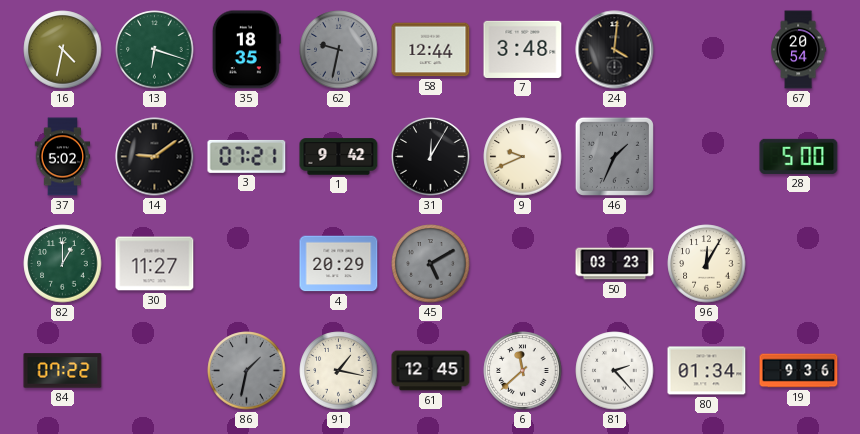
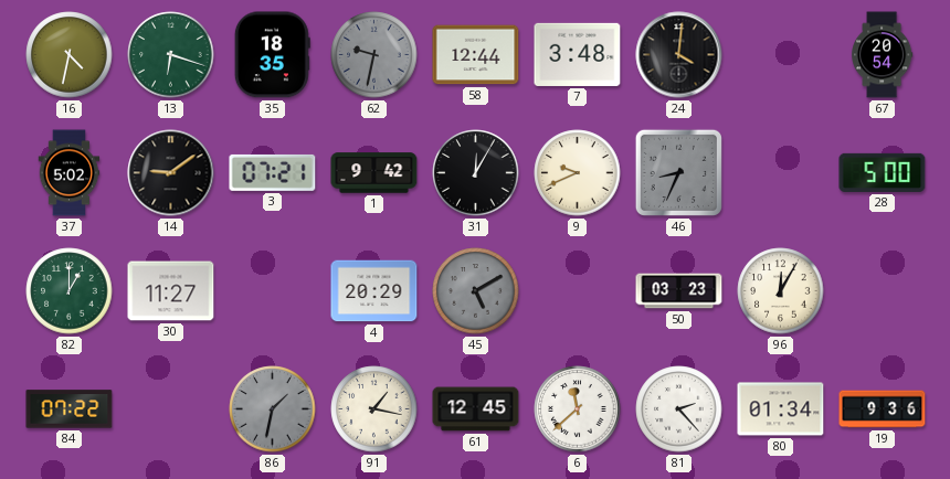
46: 1:34 -> 8:34
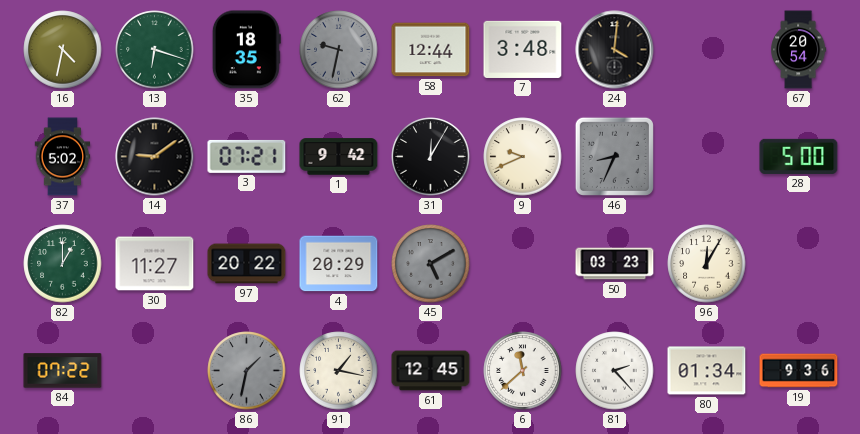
97: none -> 20:22
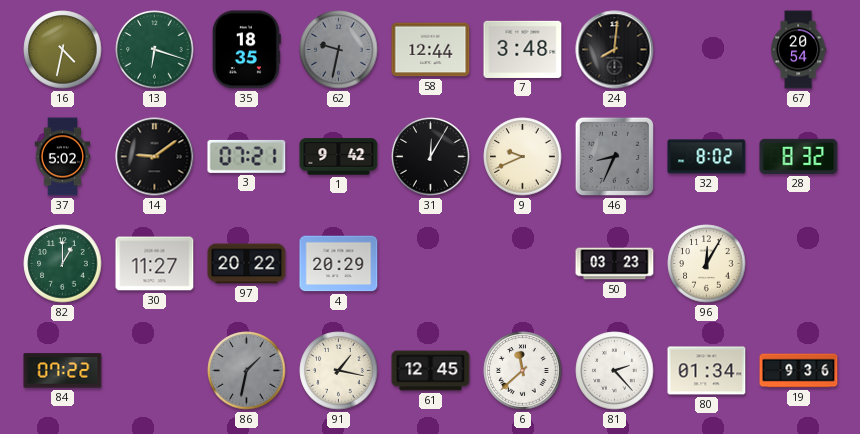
24: 4:01 -> 8:01
32: none -> 8:02
28: 5:00 -> 8:32
45: 5:10 -> none
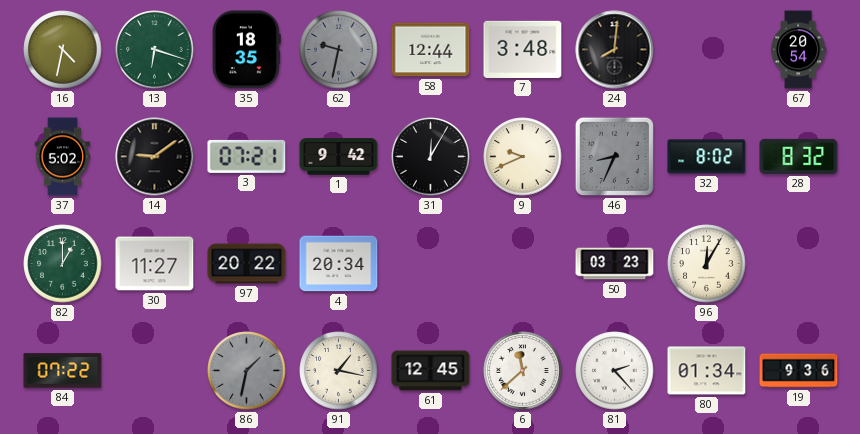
4: 20:29 -> 20:34
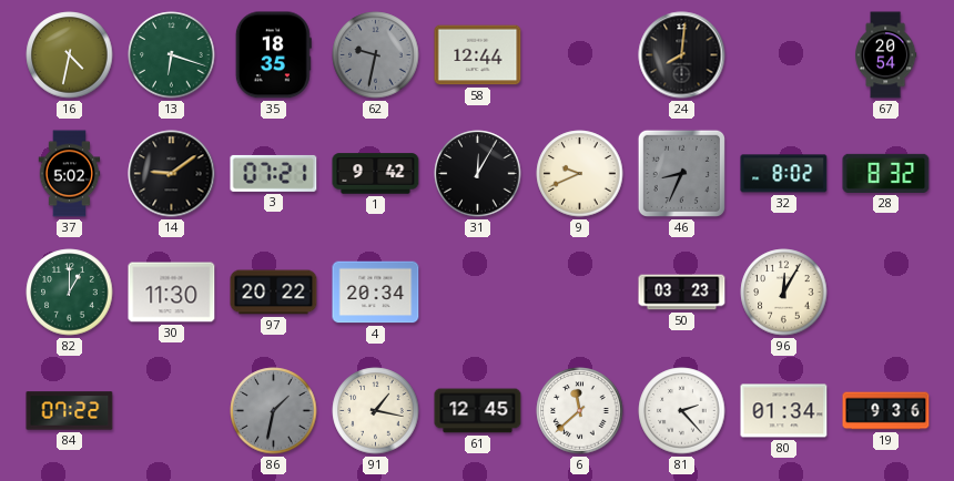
7: 3:48 -> none
30: 11:27 -> 11:30
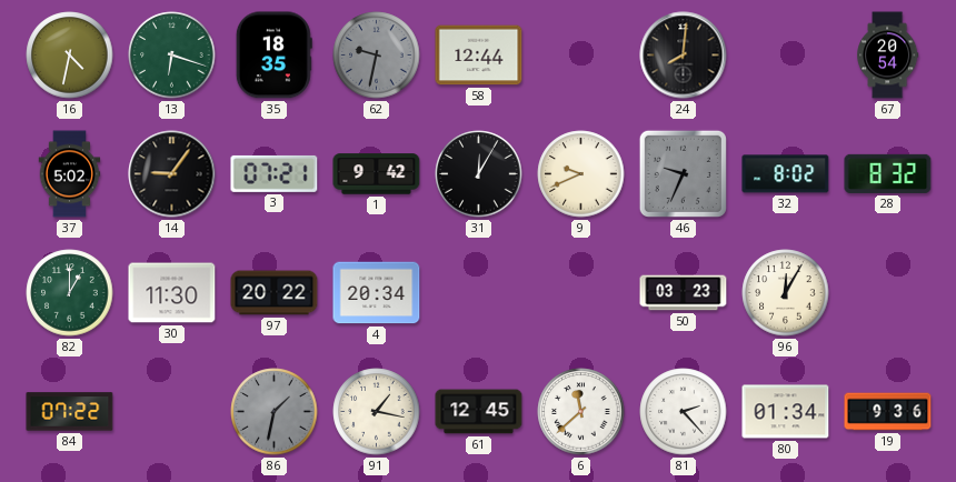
14: 9:09 -> 9:06
46: 8:34 -> 9:34
